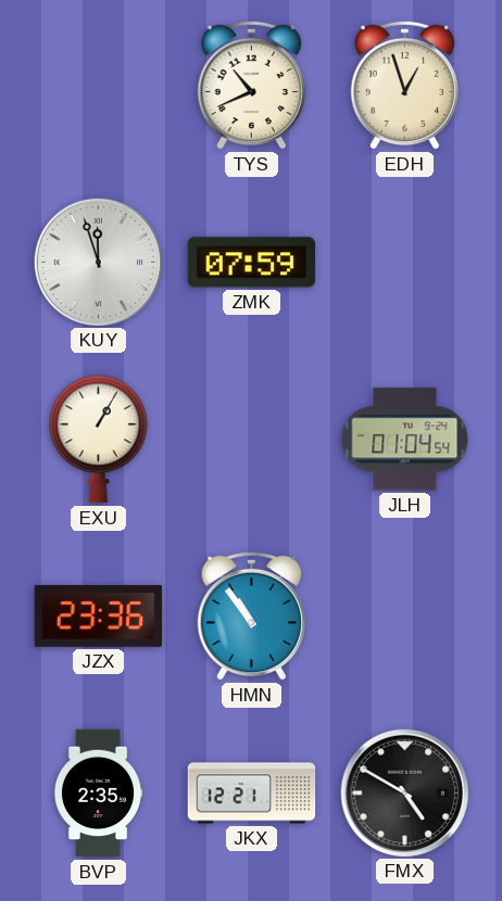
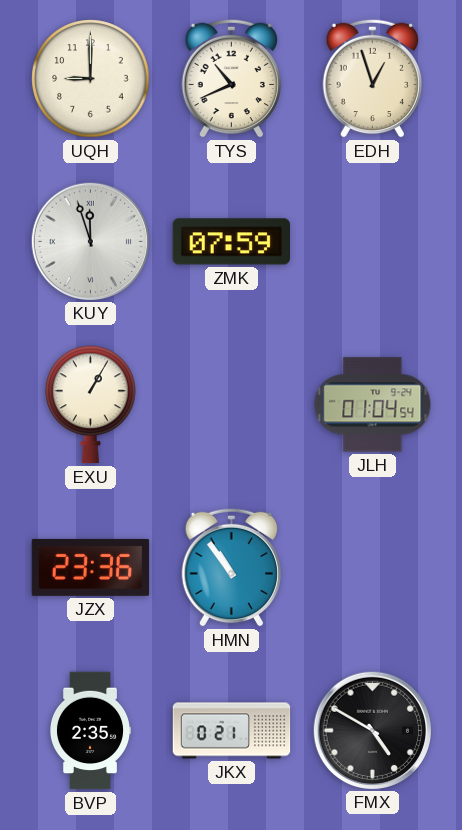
UQH: none -> 9:00
JKX: 12:21 -> 0:21
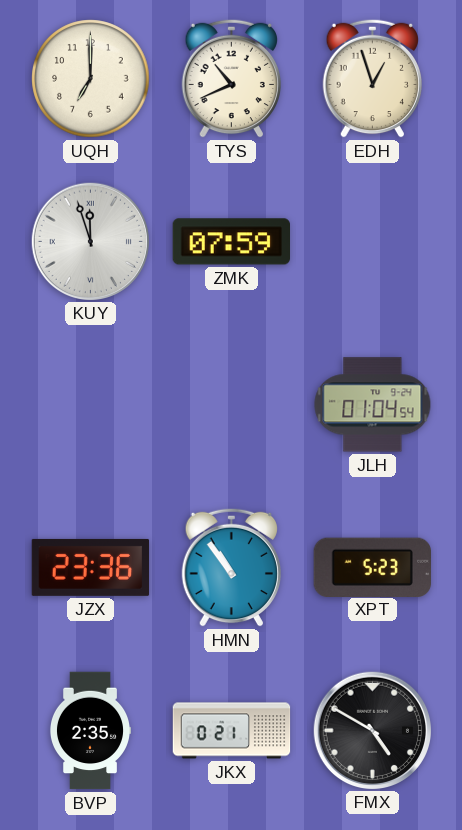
UQH: 9:00 -> 7:00
EXU: 1:05 -> none
XPT: none -> 5:23
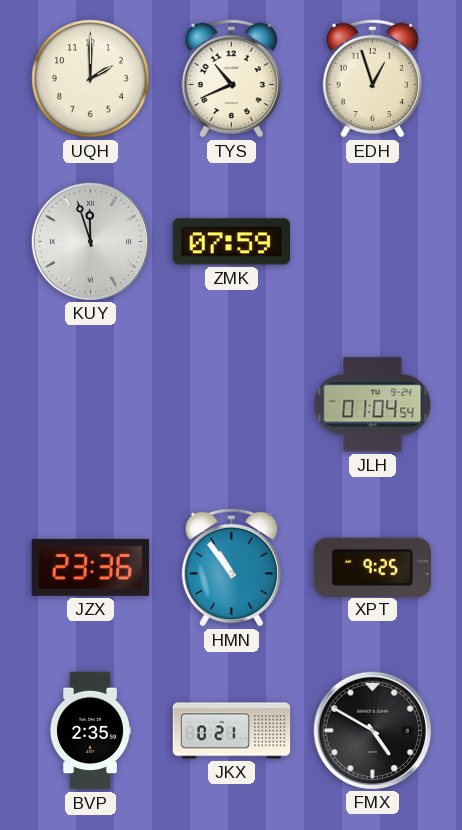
UQH: 7:00 -> 2:00
XPT: 5:23 -> 9:25
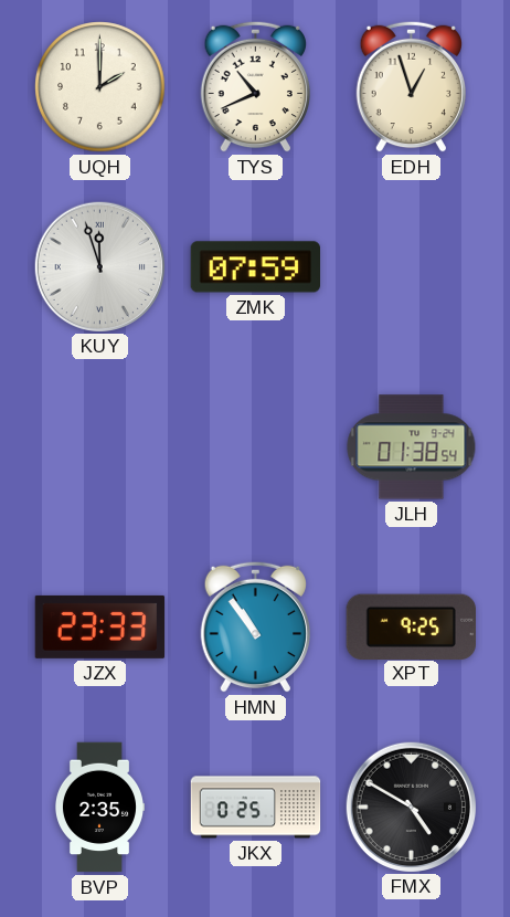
JLH: 01:04 -> 01:38
JZX: 23:36 -> 23:33
JKX: 0:21 -> 0:25
